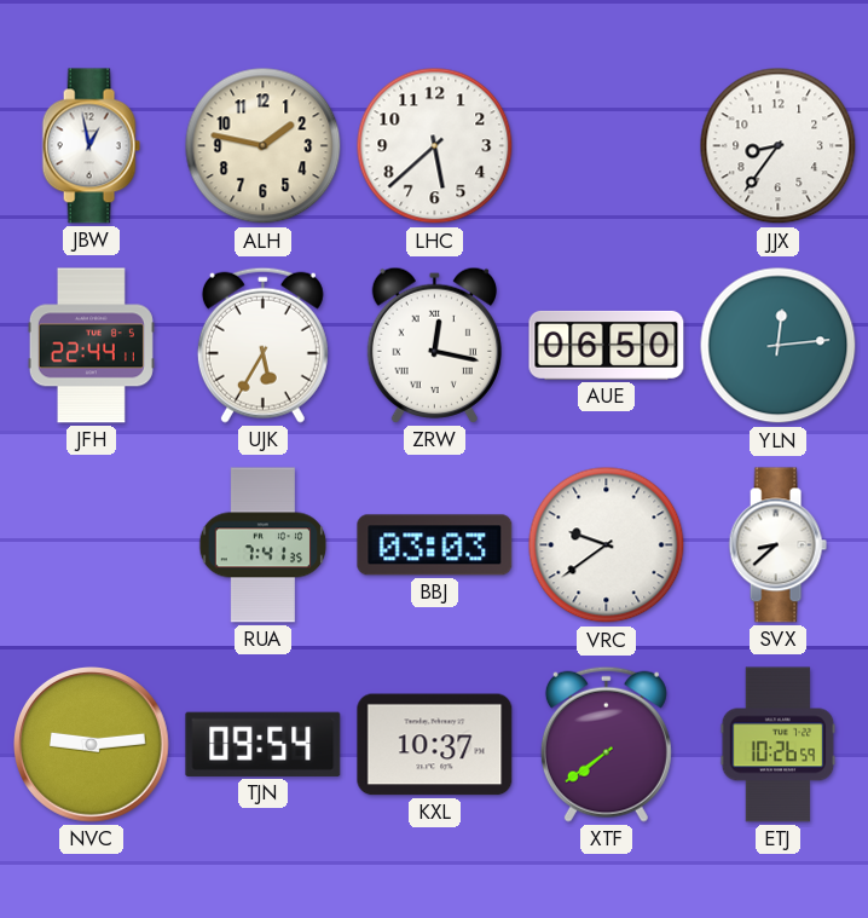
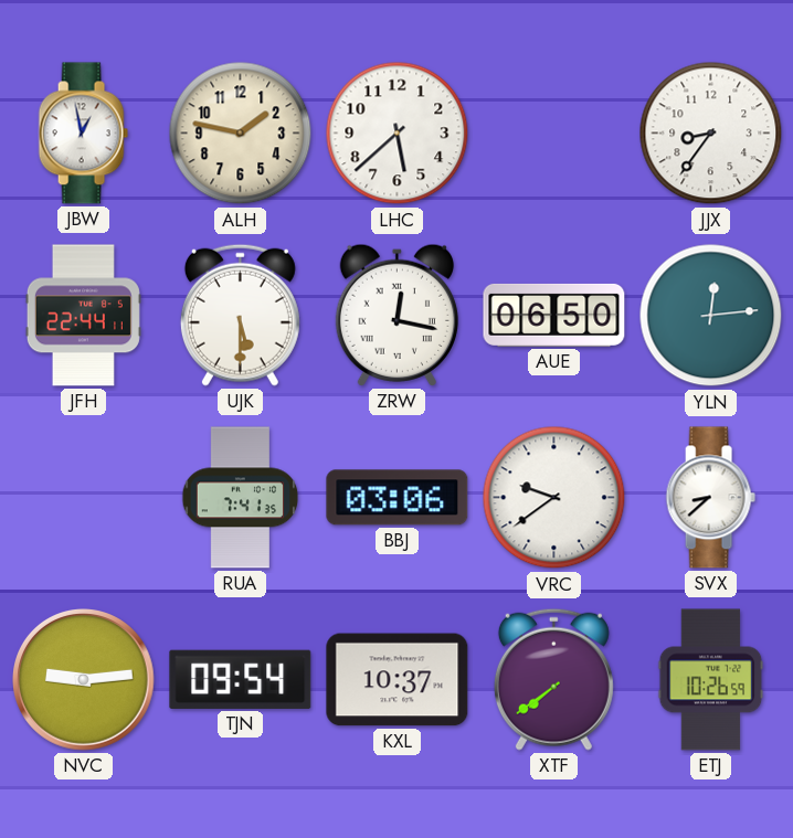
UJK: 5:35 -> 5:30
BBJ: 03:03 -> 03:06
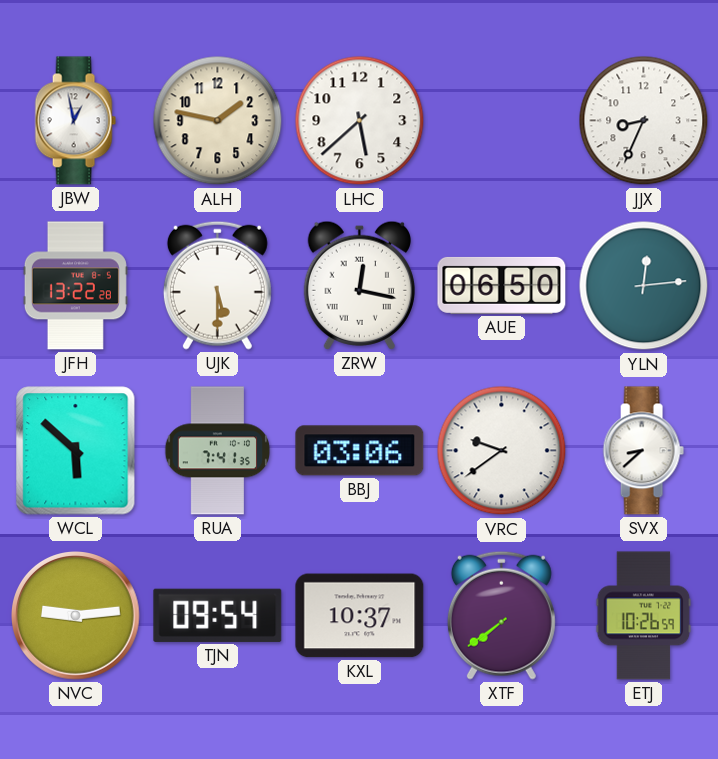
JJX: 8:36 -> 8:34
JFH: 22:44 -> 13:22
WCL: none -> 5:52
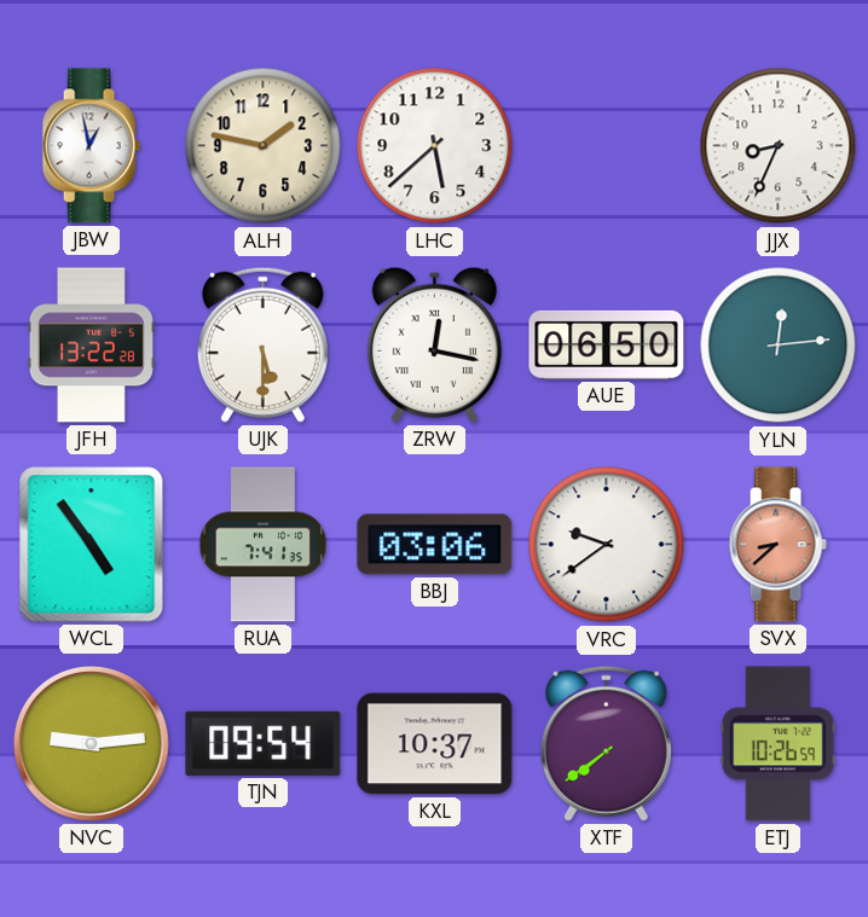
WCL: 5:52 -> 4:54
SVX dial: white -> salmon
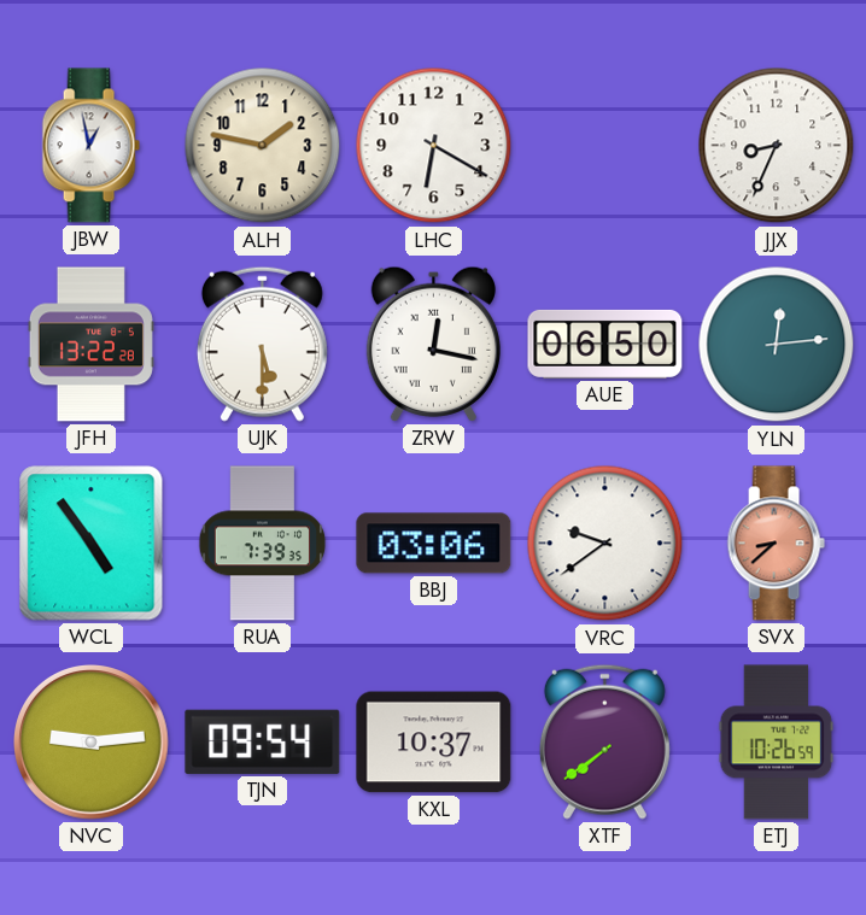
LHC: 5:38 -> 6:20
RUA: 7:41 -> 7:39
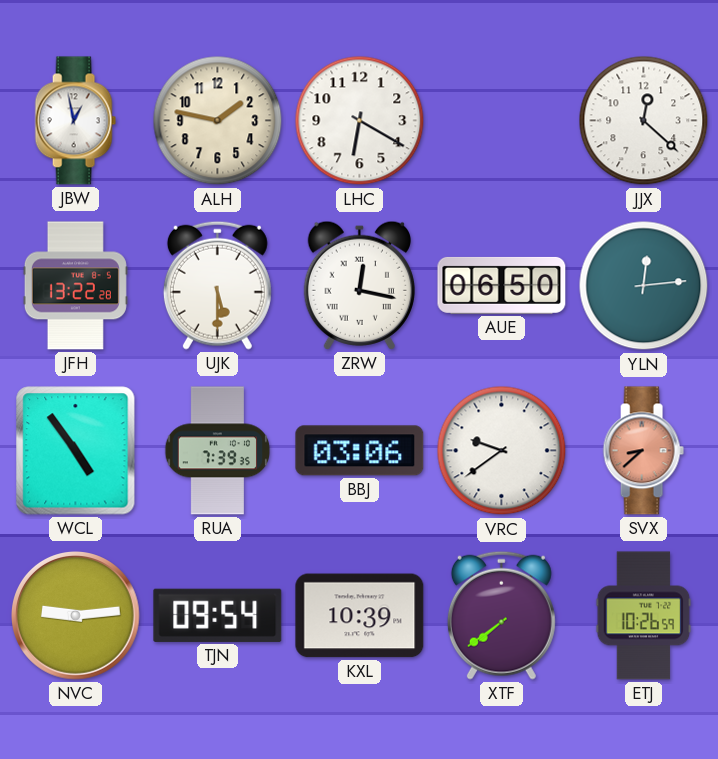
JJX: 8:34 -> 12:22
KXL: 10:37 -> 10:39
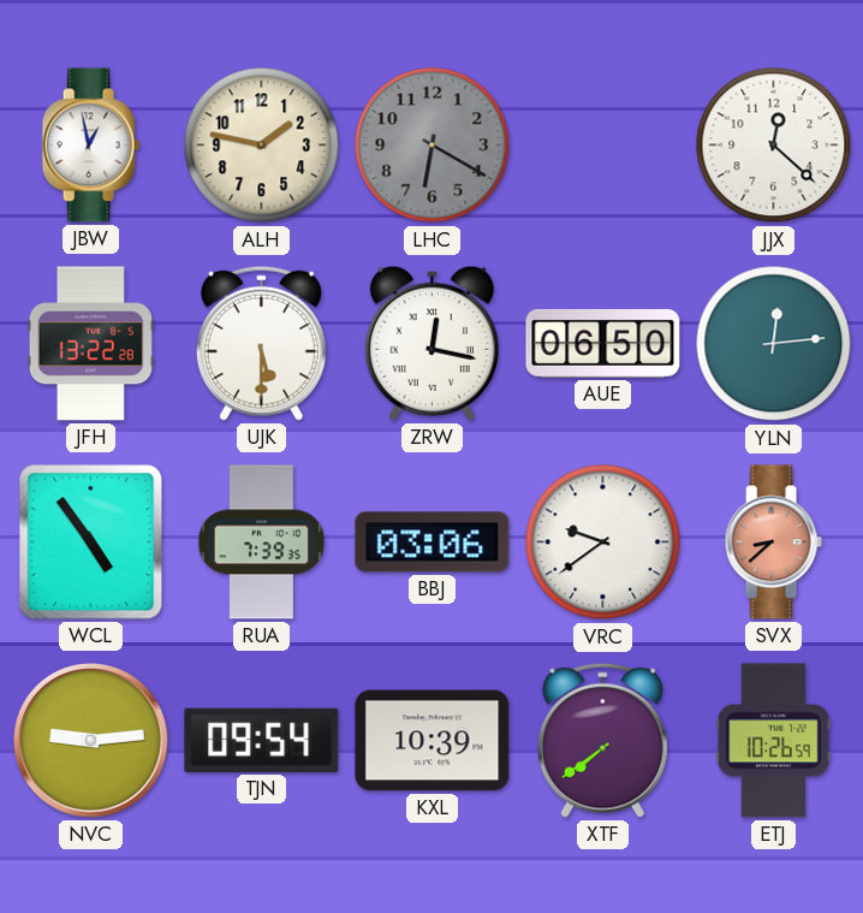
LHC dial: white -> grey
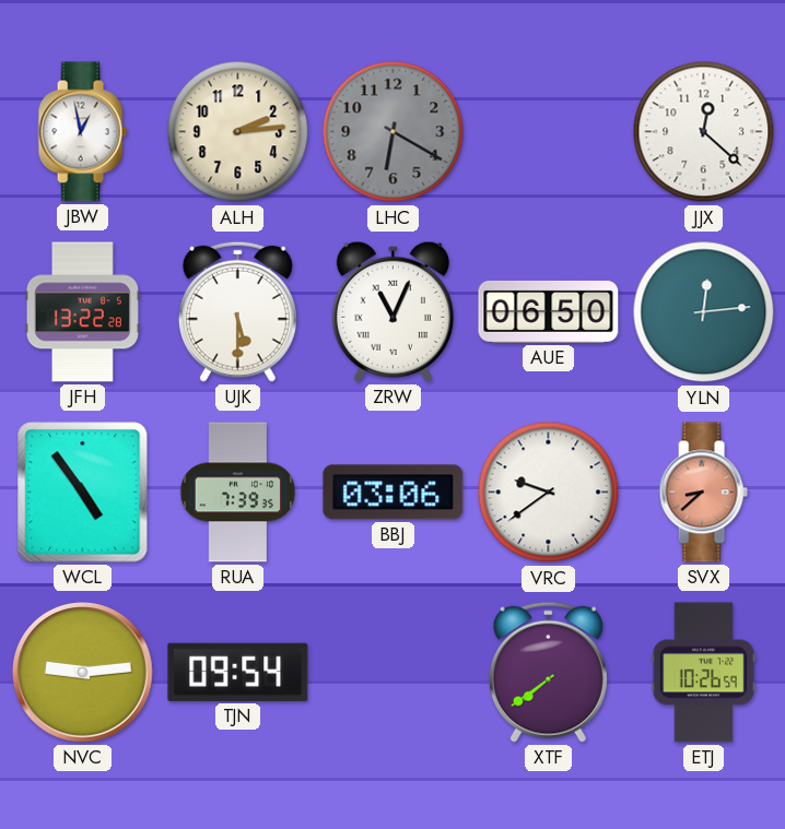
ALH: 1:47 -> 2:14
ZRW: 12:17 -> 11:04
KXL: 10:39 -> none
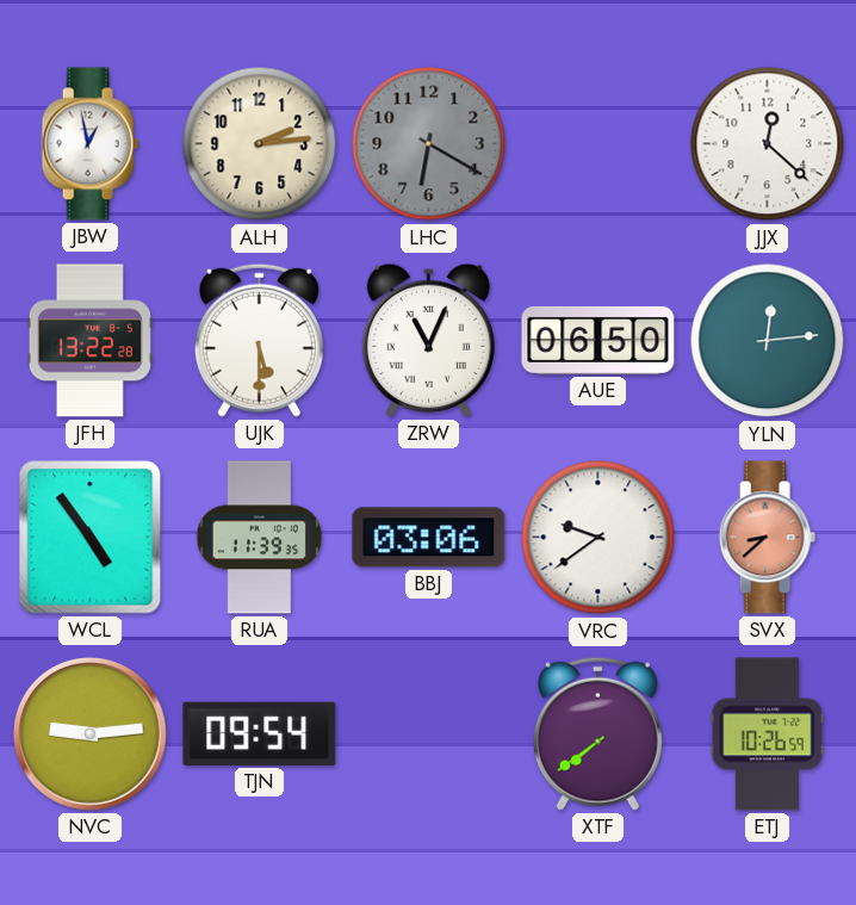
RUA: 7:39 -> 11:39
